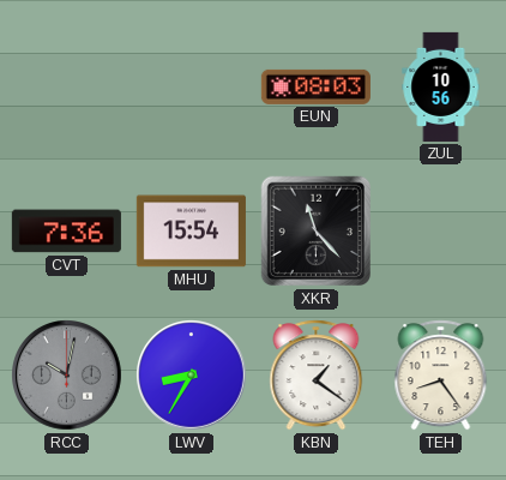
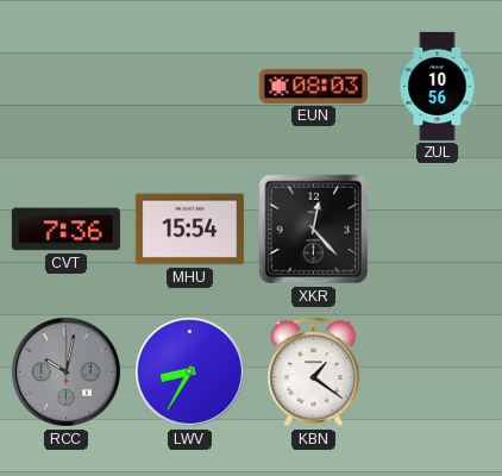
XKR: 11:23 -> 12:23
TEH: 8:24 -> none
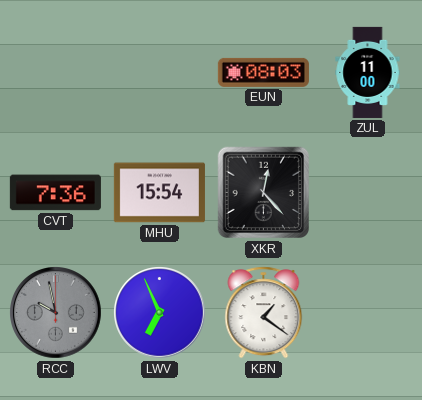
ZUL: 10:56 -> 11:00
RCC: 10:02 -> 9:58
LWV: 8:35 -> 6:56
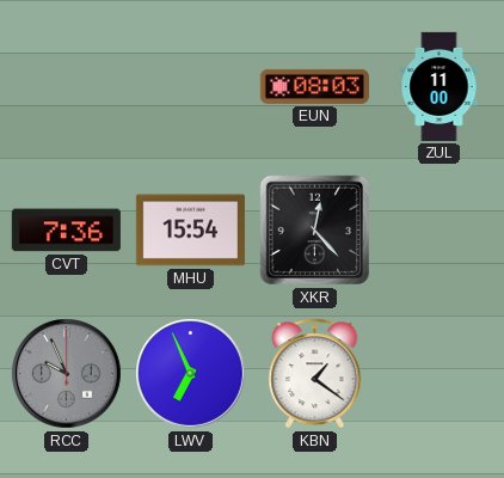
RCC: 9:58 -> 9:56
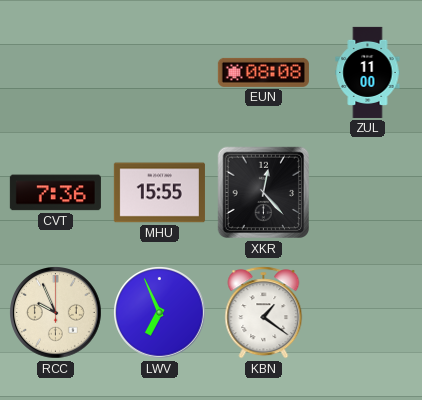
EUN: 08:03 -> 08:08
MHU: 15:54 -> 15:55
RCC dial: grey -> cream
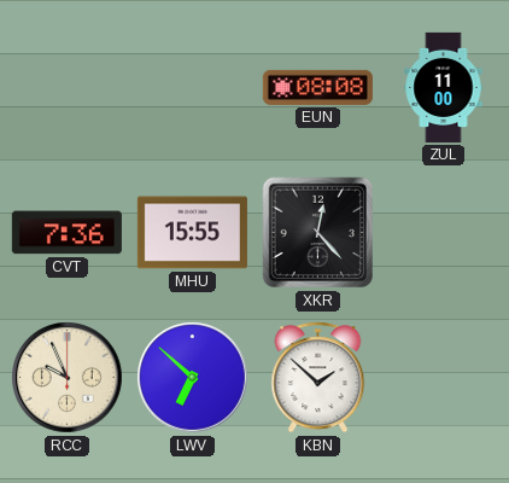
LWV: 6:56 -> 6:52
KBN: 1:21 -> 1:52
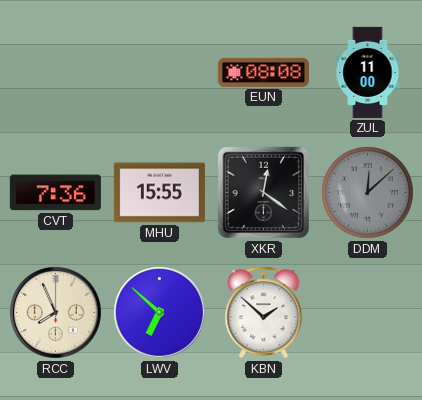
XKR: 12:23 -> 12:21
DDM: none -> 12:08
RCC: 9:56 -> 7:56
